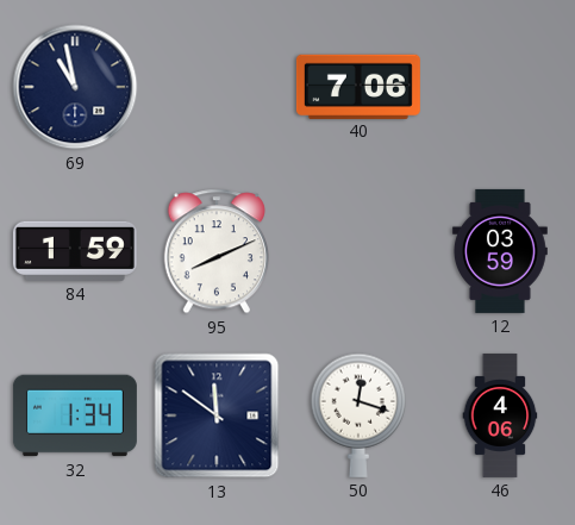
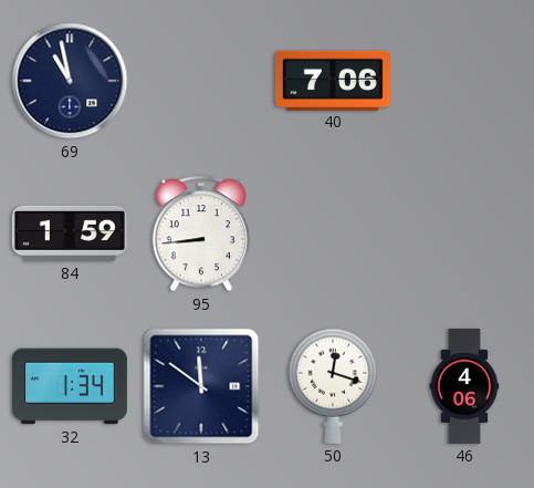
95: 8:11 -> 8:44
12: 03:59 -> none
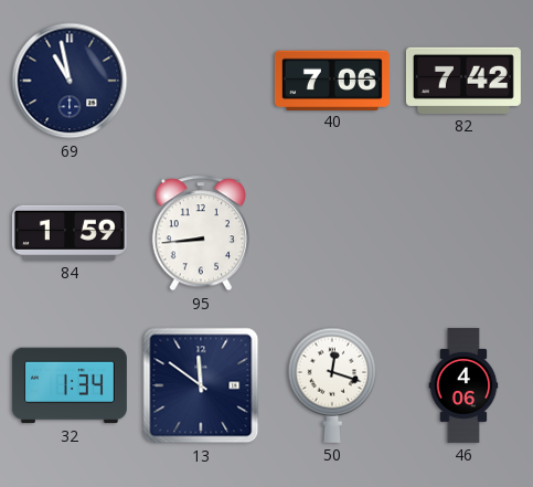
82: none -> 7:42
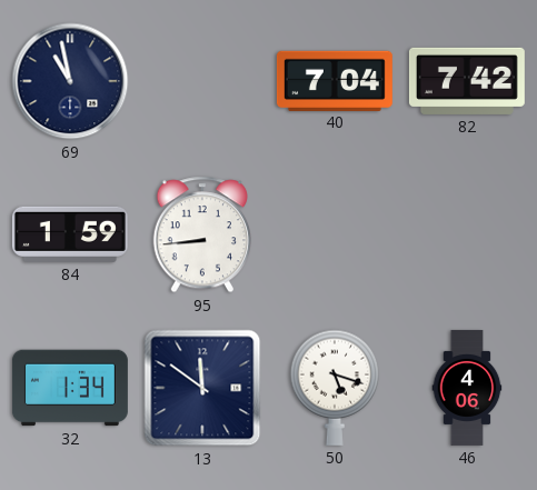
40: 7:06 -> 7:04
50: 12:18 -> 5:18
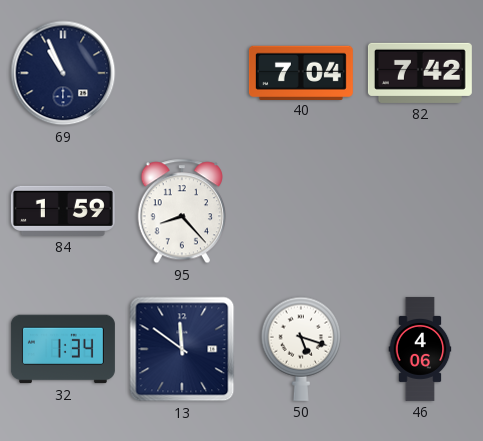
69: 10:58 -> 10:56
95: 8:44 -> 8:23
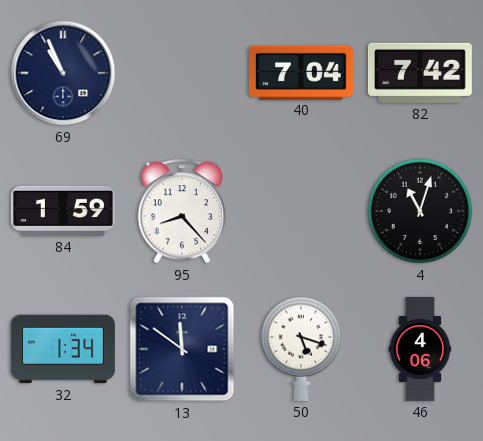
4: none -> 11:03
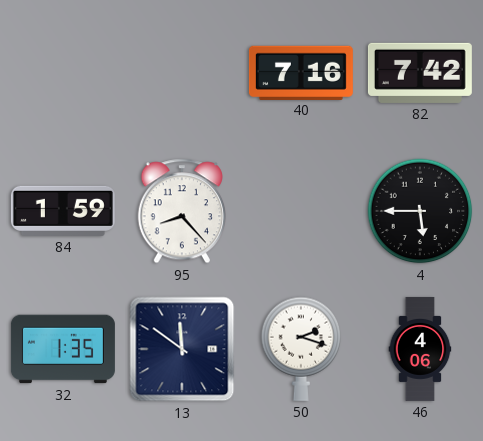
69: 10:56 -> none
40: 7:04 -> 7:16
4: 11:03 -> 5:45
32: 1:34 -> 1:35
50: 5:18 -> 2:18
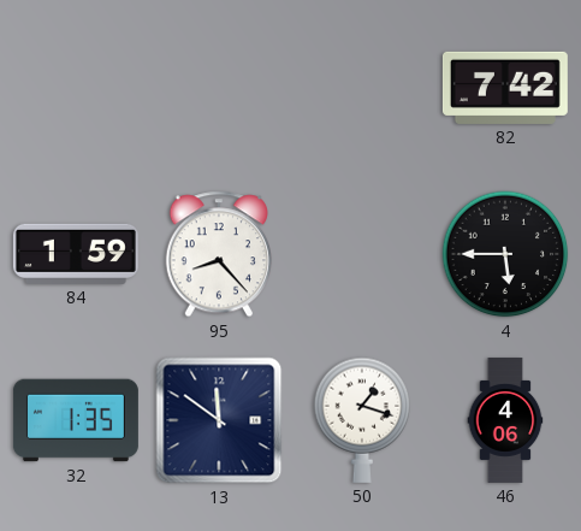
40: 7:16 -> none
50: 2:18 -> 1:18
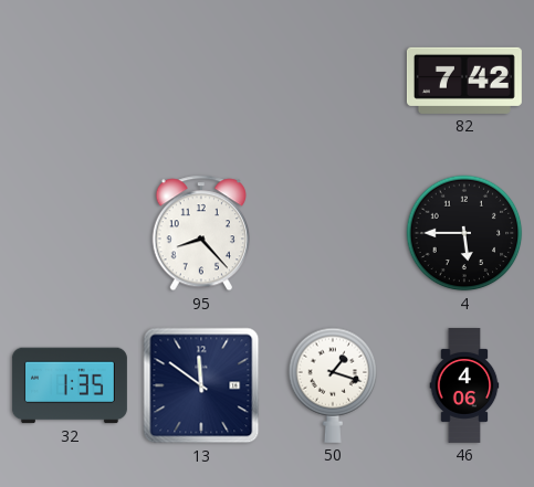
84: 1:59 -> none
